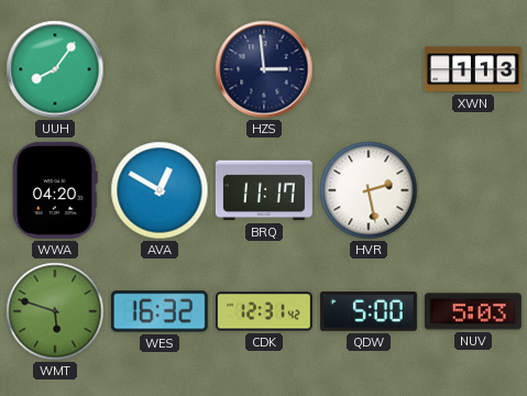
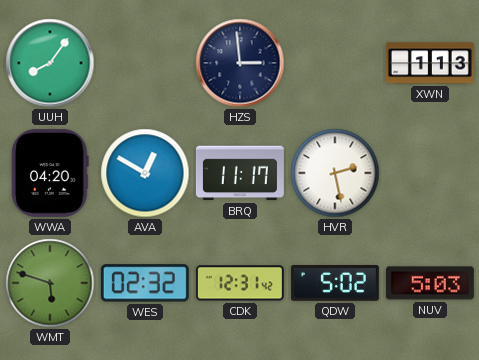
WES: 16:32 -> 02:32
QDW: 5:00 -> 5:02
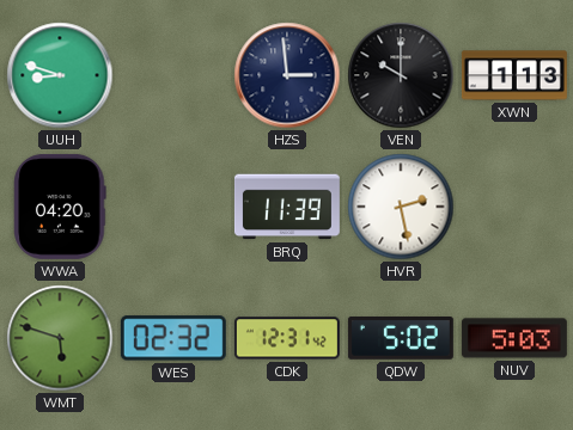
UUH: 8:06 -> 8:48
VEN: none -> 10:00
AVA: 12:50 -> none
BRQ: 11:17 -> 11:39
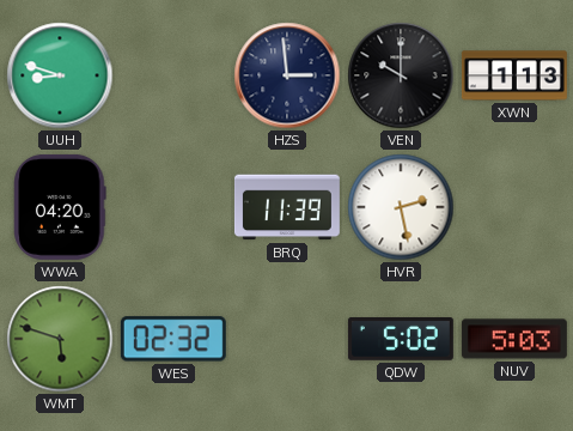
CDK: 12:31 -> none
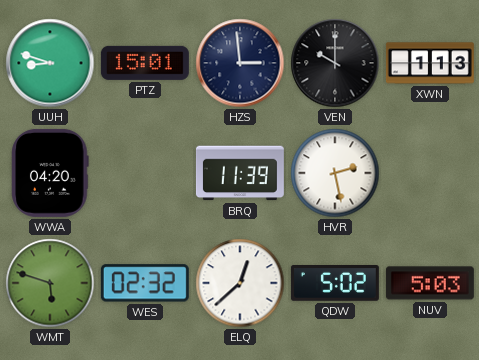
PTZ: none -> 15:01
ELQ: none -> 12:38
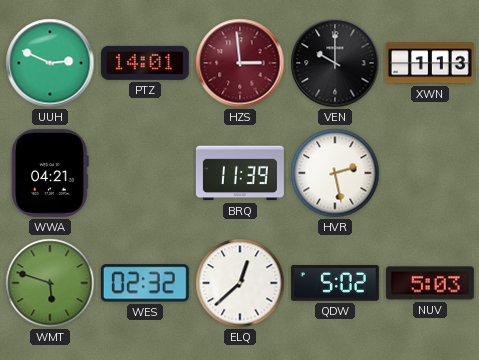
UUH: 8:48 -> 2:49
PTZ: 15:01 -> 14:01
HZS dial: navy -> burgundy
WWA: 04:20 -> 04:21
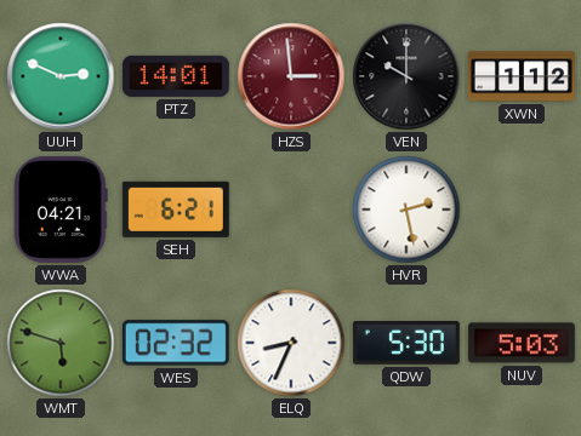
XWN: 1:13 -> 1:12
SEH: none -> 6:21
BRQ: 11:39 -> none
ELQ: 12:38 -> 8:34
QDW: 5:02 -> 5:30
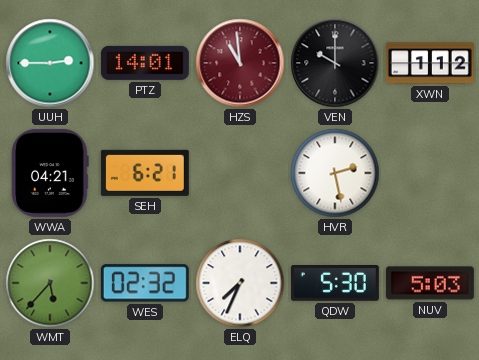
UUH: 2:49 -> 2:45
HZS: 2:59 -> 10:59
WMT: 5:48 -> 5:37
ELQ: 8:34 -> 7:34
